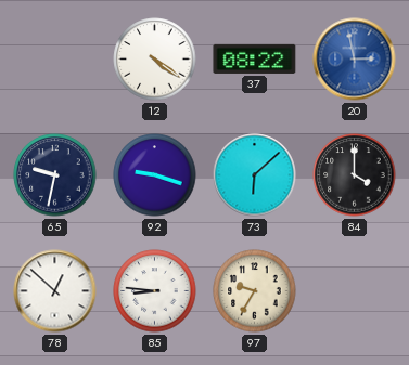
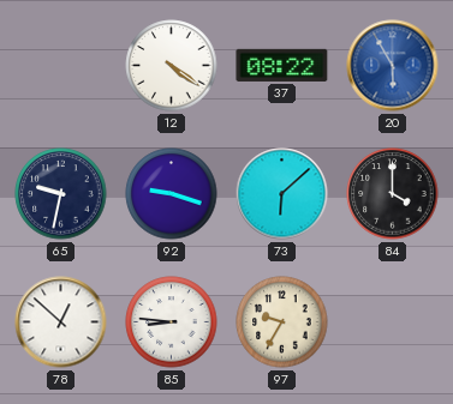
20: 2:58 -> 5:55
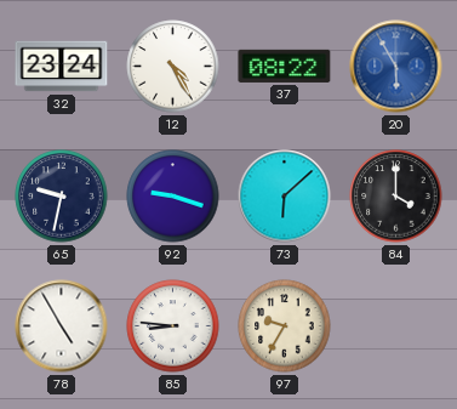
32: none -> 23:24
12: 4:21 -> 4:25
78: 12:52 -> 4:55
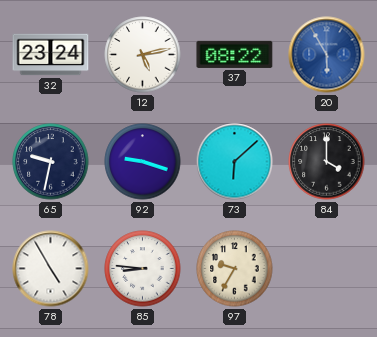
12: 4:25 -> 5:13
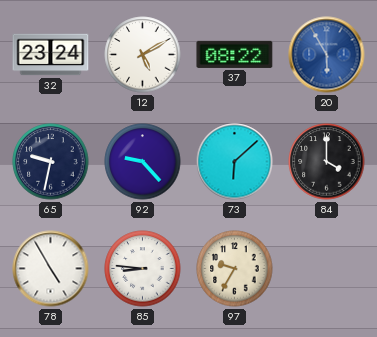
12: 5:13 -> 5:10
92: 9:18 -> 9:23
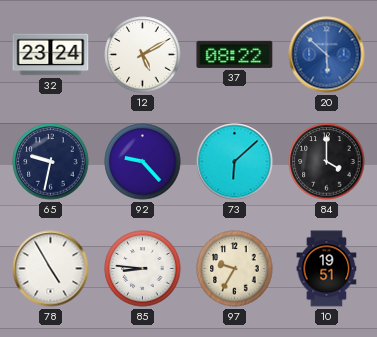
20: 5:55 -> 5:52
10: none -> 19:51
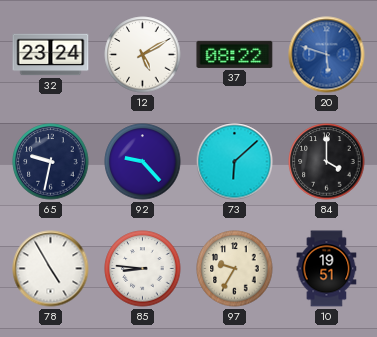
20: 5:52 -> 5:48
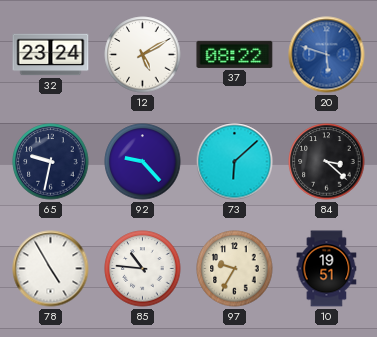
84: 4:00 -> 3:22
85: 8:46 -> 10:46
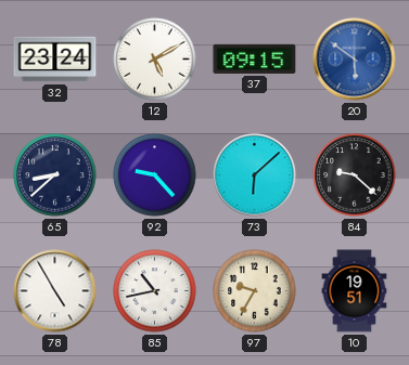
37: 08:22 -> 09:15
20: 5:48 -> 5:51
65: 9:32 -> 8:38
84: 3:22 -> 9:22
85: 10:46 -> 10:43
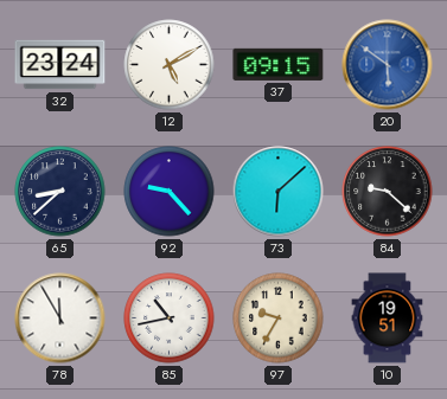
78: 4:55 -> 11:55
